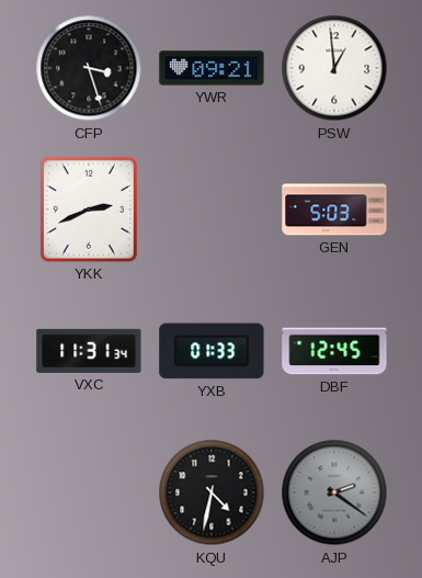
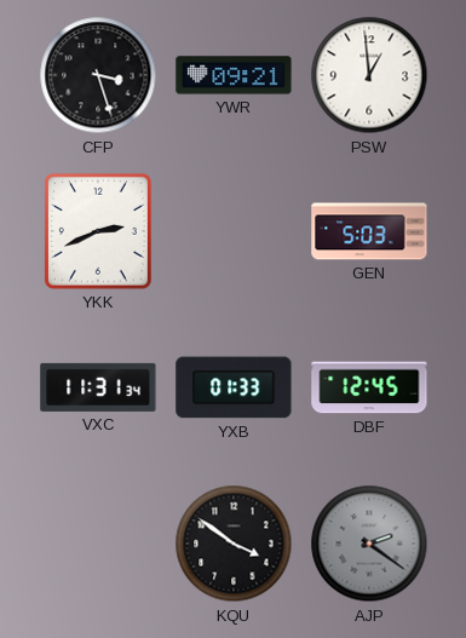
KQU: 4:32 -> 3:51
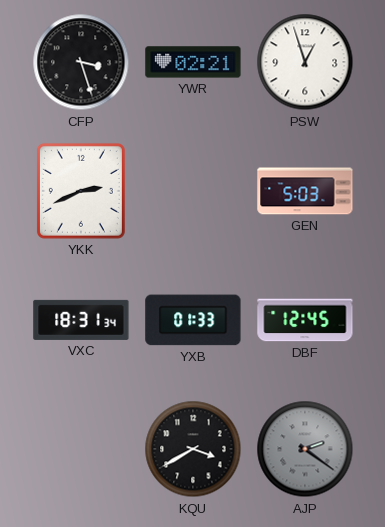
YWR: 09:21 -> 02:21
PSW: 12:59 -> 12:57
VXC: 11:31 -> 18:31
KQU: 3:51 -> 3:40
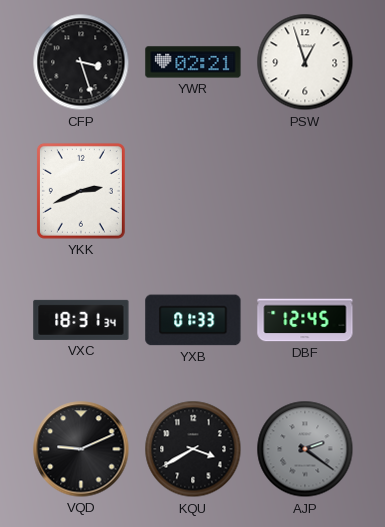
GEN: 5:03 -> none
VQD: none -> 9:11
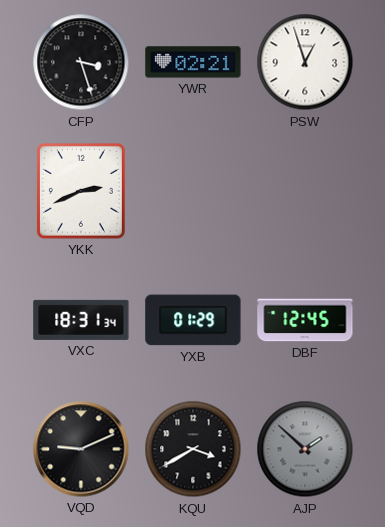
YXB: 01:33 -> 01:29
AJP: 2:21 -> 1:52
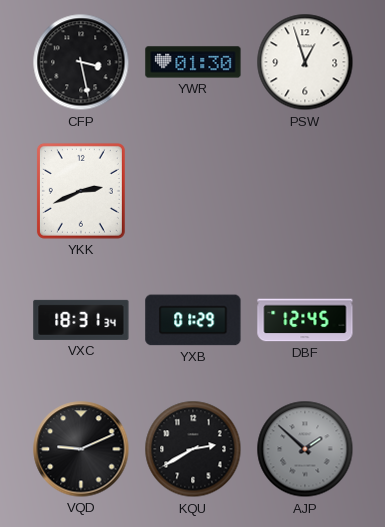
CFP: 3:27 -> 3:28
YWR: 02:21 -> 01:30
KQU: 3:40 -> 2:40
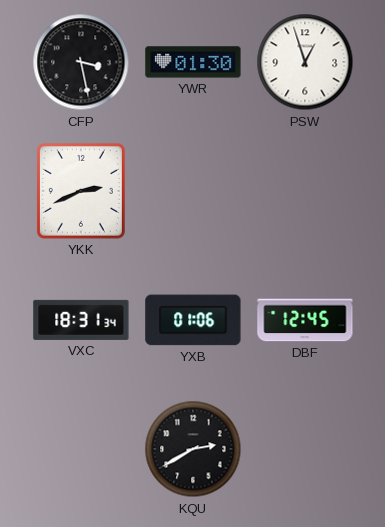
YXB: 01:29 -> 01:06
VQD: 9:11 -> none
AJP: 1:52 -> none
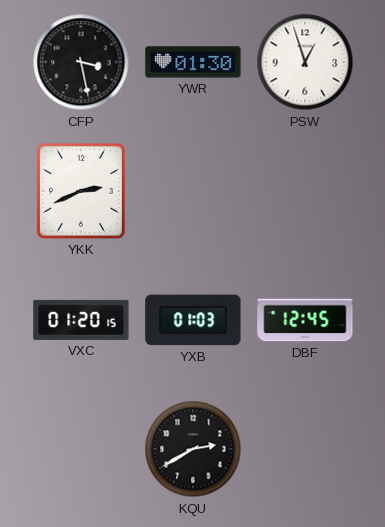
VXC: 18:31 -> 01:20
YXB: 01:06 -> 01:03
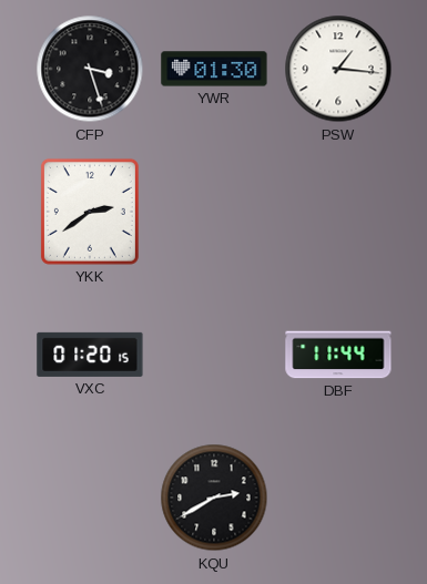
CFP: 3:28 -> 3:27
PSW: 12:57 -> 1:16
YKK: 2:41 -> 2:39
YXB: 01:03 -> none
DBF: 12:45 -> 11:44
